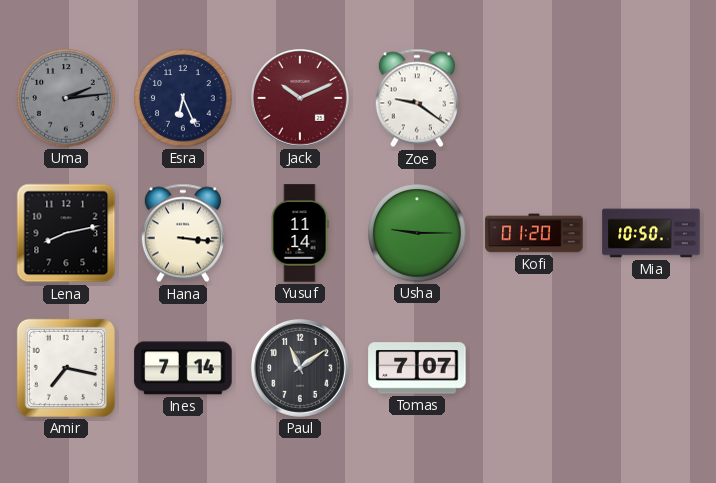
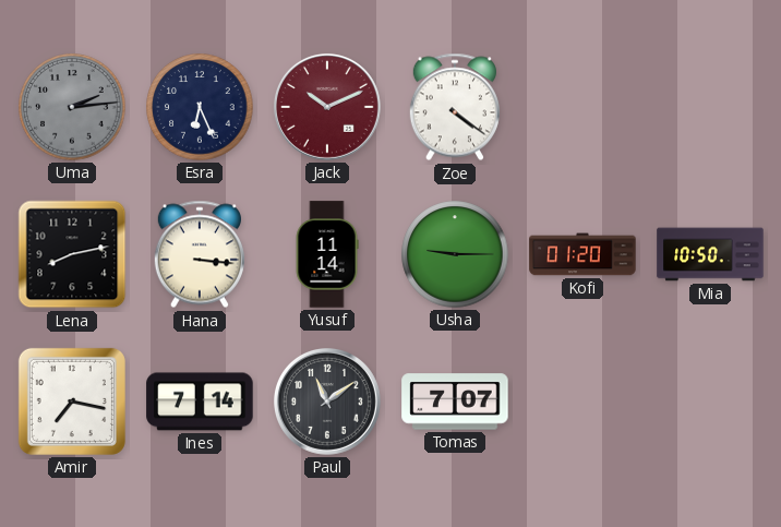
Zoe: 9:21 -> 4:21
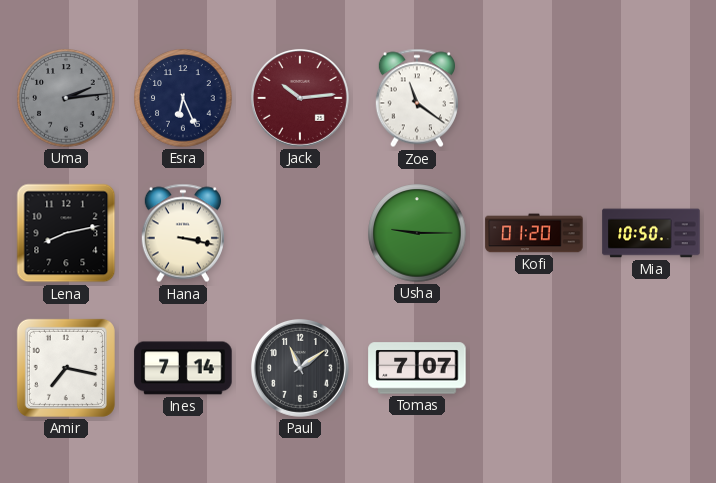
Jack: 10:11 -> 10:14
Zoe: 4:21 -> 11:21
Hana: 3:16 -> 3:17
Yusuf: 11:14 -> none
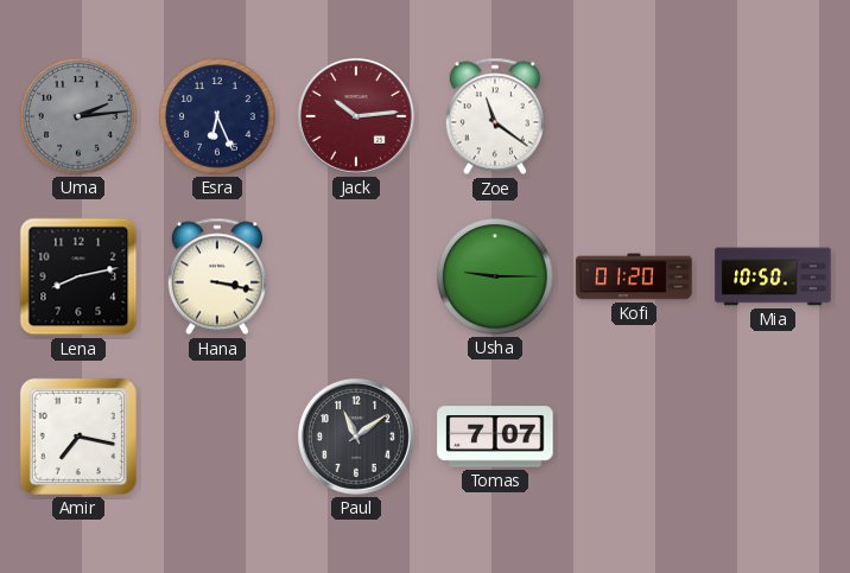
Ines: 7:14 -> none
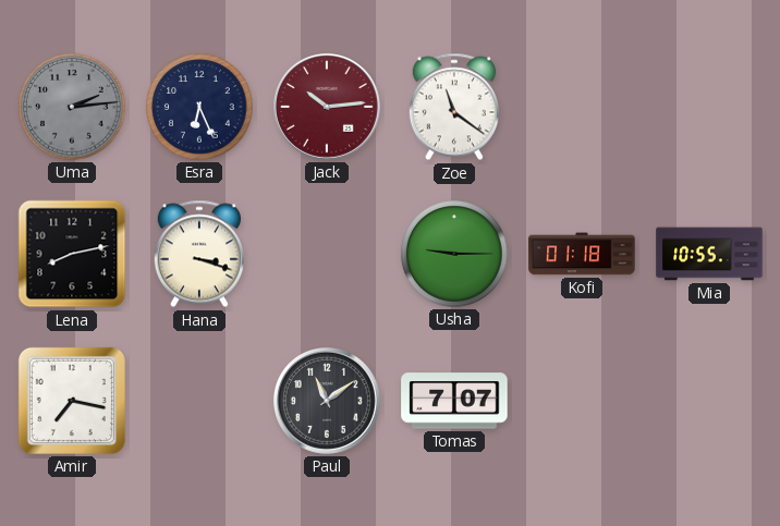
Hana: 3:17 -> 3:18
Kofi: 01:20 -> 01:18
Mia: 10:50 -> 10:55
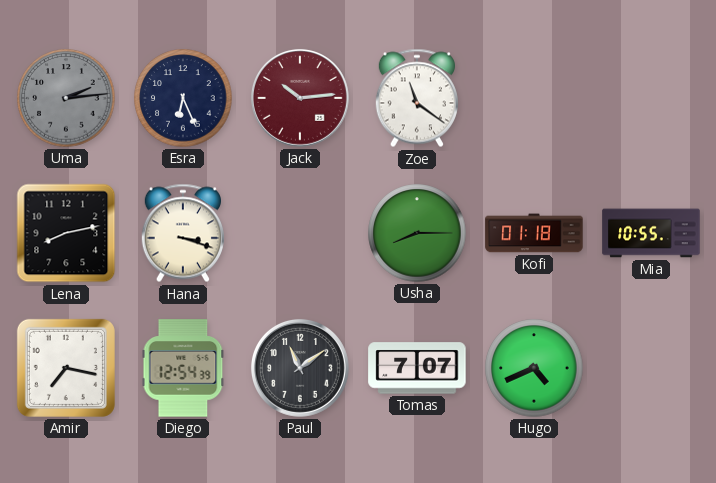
Usha: 9:15 -> 8:15
Diego: none -> 12:54
Hugo: none -> 4:41
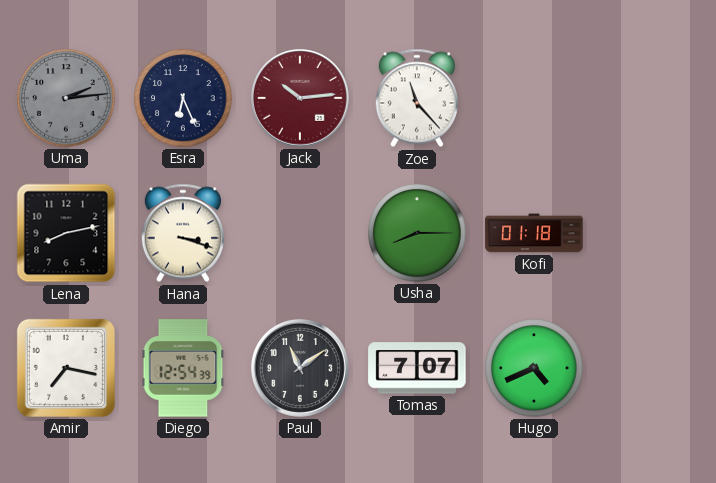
Zoe: 11:21 -> 11:23
Mia: 10:55 -> none
